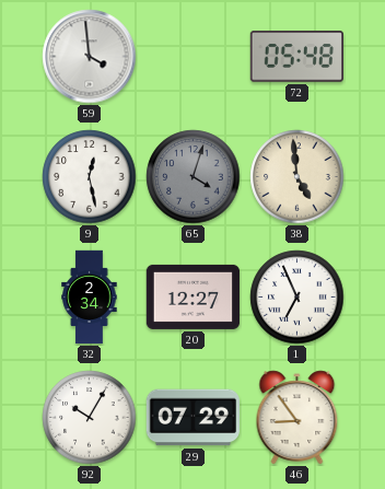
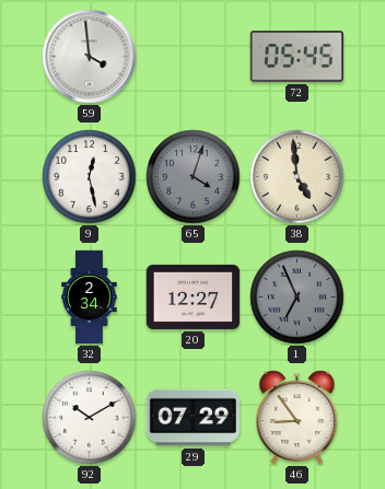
72: 05:48 -> 05:45
1 dial: white -> grey
92: 10:05 -> 10:10
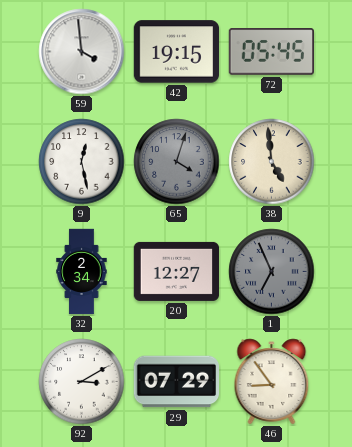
42: none -> 19:15
92: 10:10 -> 3:10
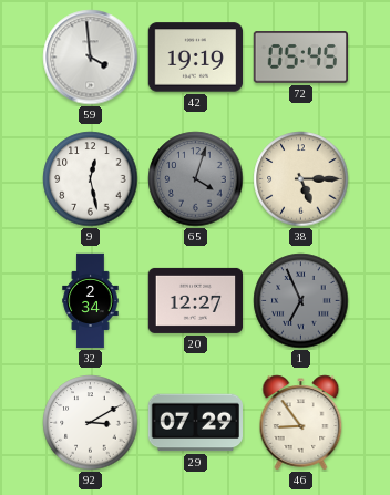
42: 19:15 -> 19:19
38: 4:59 -> 5:15
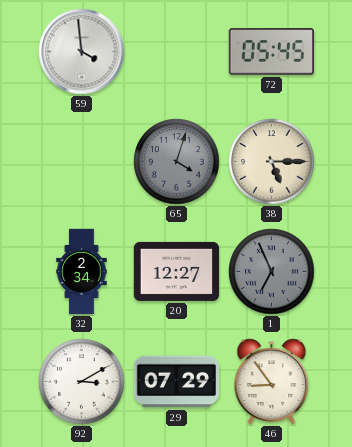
42: 19:19 -> none
9: 12:28 -> none
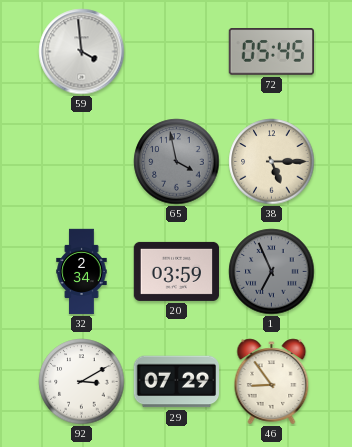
65: 4:03 -> 3:58
20: 12:27 -> 03:59
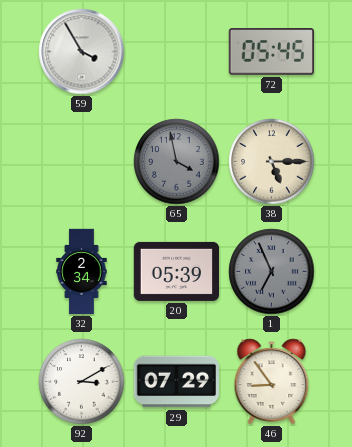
59: 3:59 -> 3:55
20: 03:59 -> 05:39
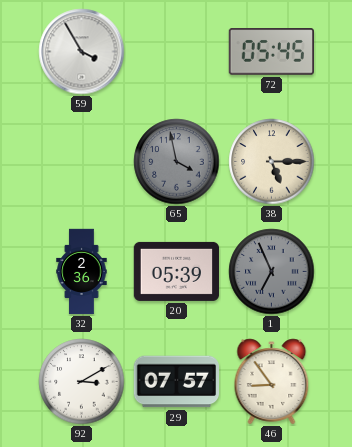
32: 2:34 -> 2:36
29: 07:29 -> 07:57
